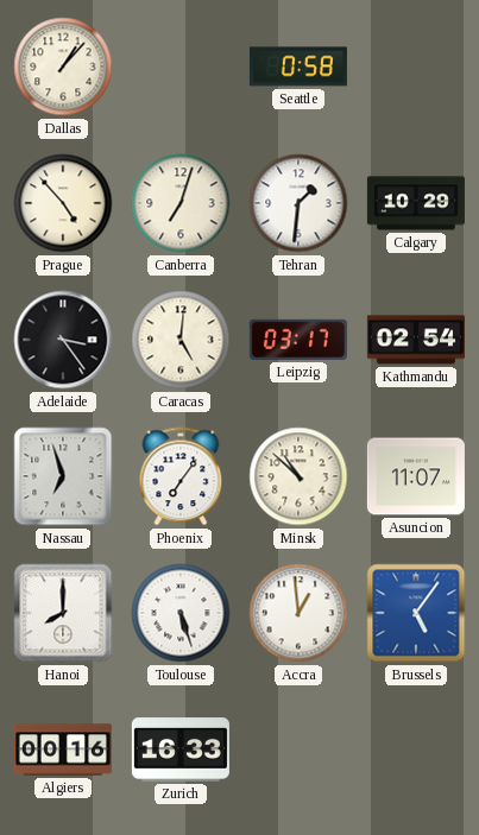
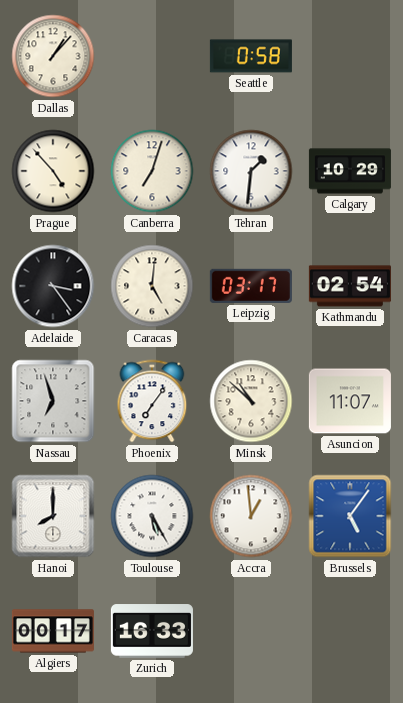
Toulouse: 5:27 -> 5:25
Algiers: 00:16 -> 00:17
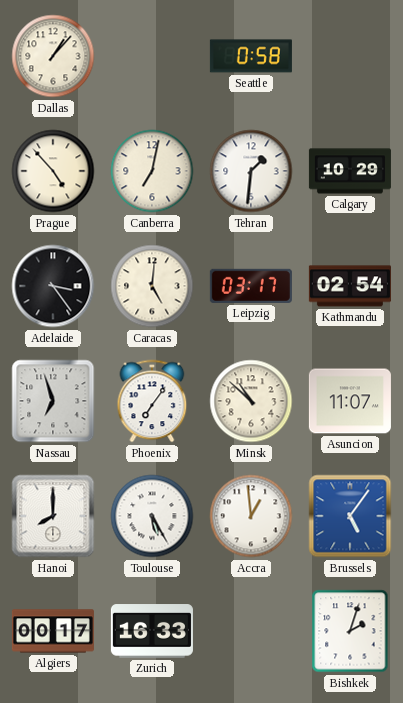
Canberra: 7:03 -> 7:02
Bishkek: none -> 2:03
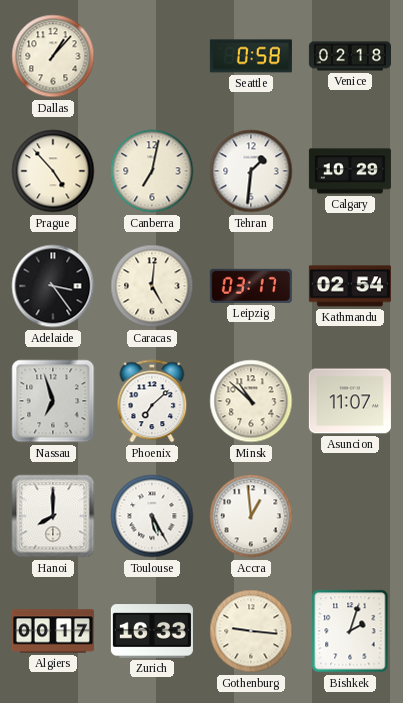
Venice: none -> 02:18
Phoenix: 7:06 -> 7:08
Brussels: 5:06 -> none
Gothenburg: none -> 9:16
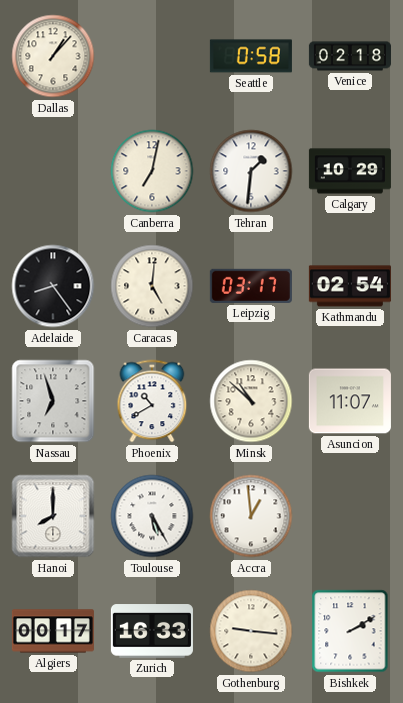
Prague: 4:53 -> none
Adelaide: 3:24 -> 8:24
Phoenix: 7:08 -> 10:40
Bishkek: 2:03 -> 2:10
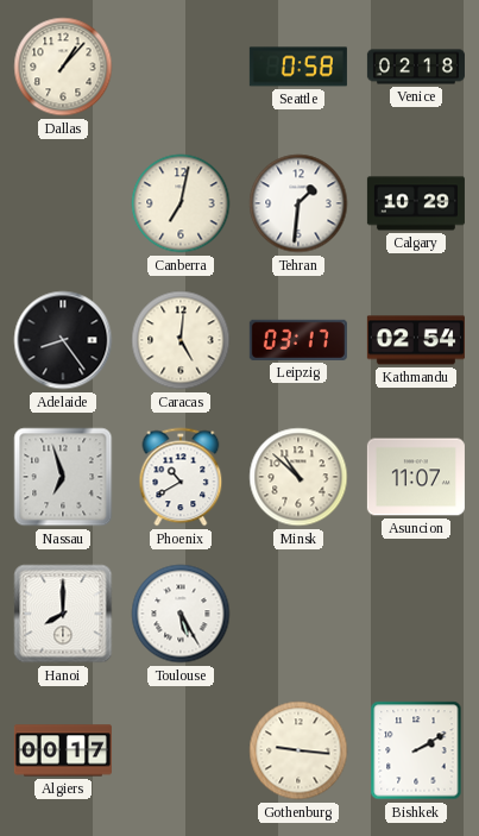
Accra: 12:59 -> none
Zurich: 16:33 -> none
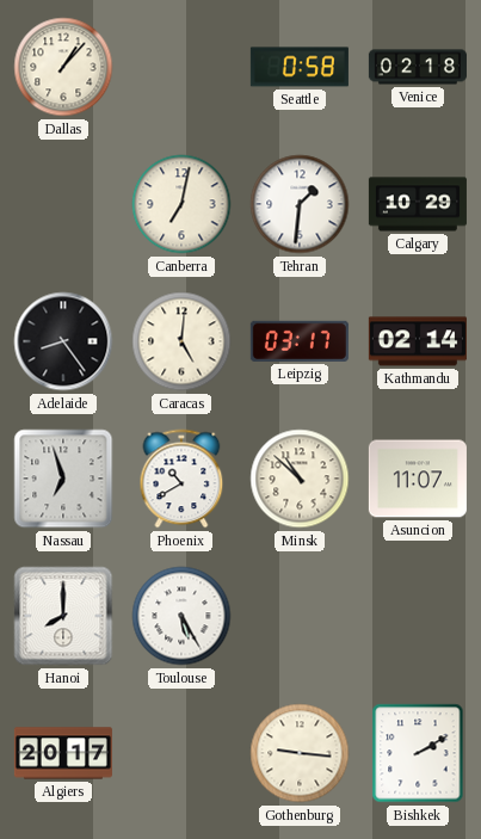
Kathmandu: 02:54 -> 02:14
Algiers: 00:17 -> 20:17
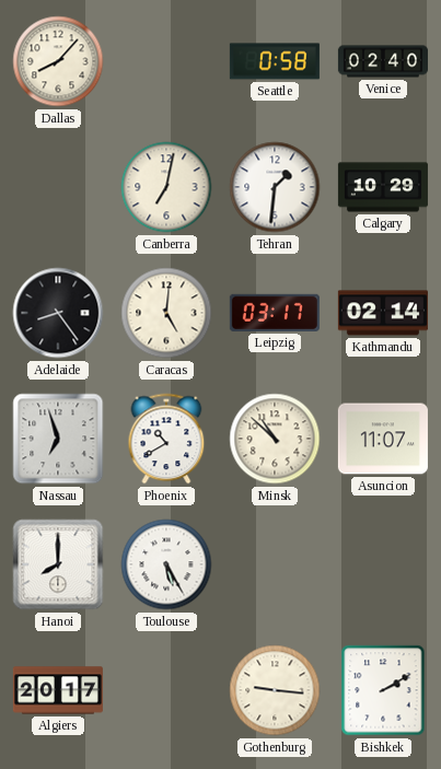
Dallas: 1:07 -> 8:07
Venice: 02:18 -> 02:40
